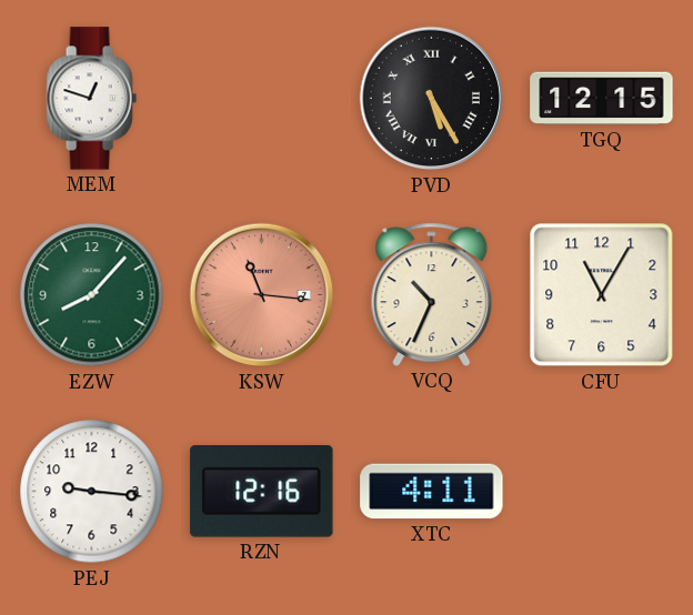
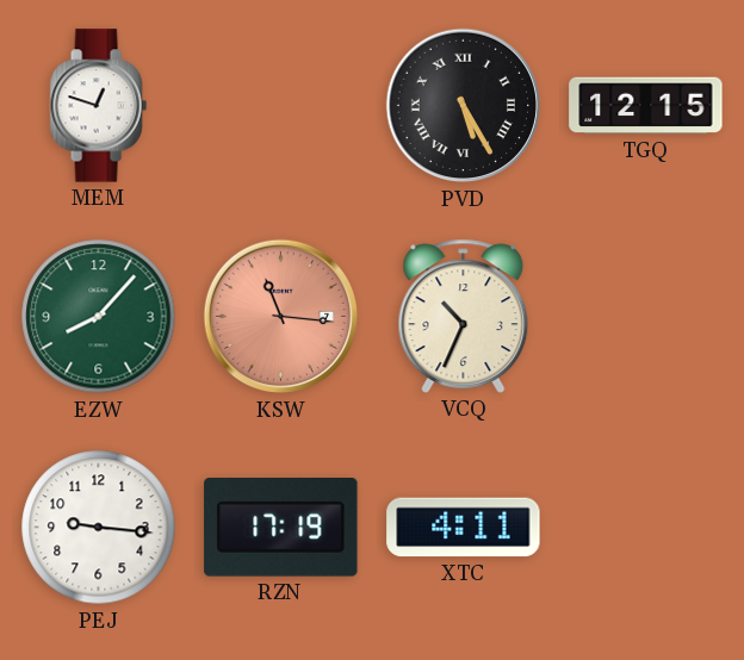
CFU: 11:05 -> none
RZN: 12:16 -> 17:19
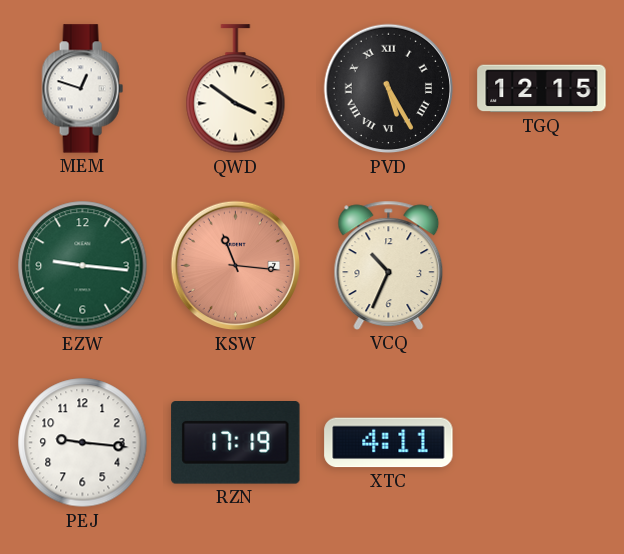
QWD: none -> 3:51
EZW: 8:07 -> 9:16
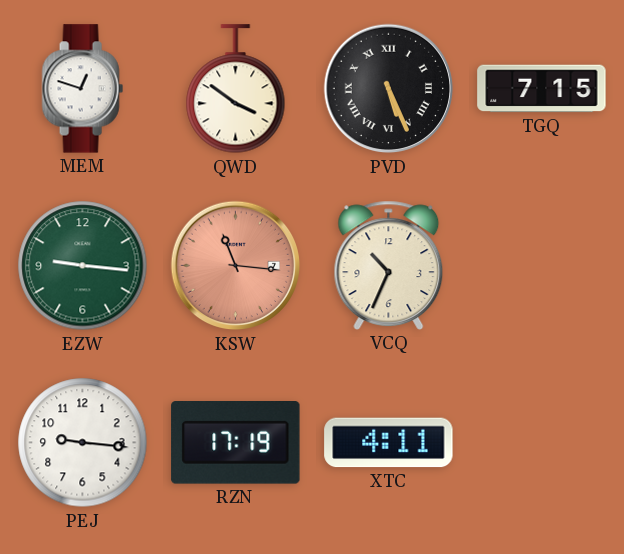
PVD: 5:25 -> 5:26
TGQ: 12:15 -> 7:15
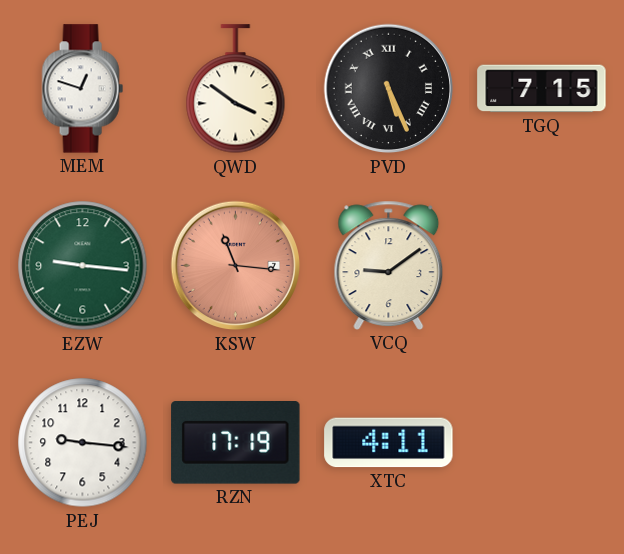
VCQ: 10:34 -> 9:09
